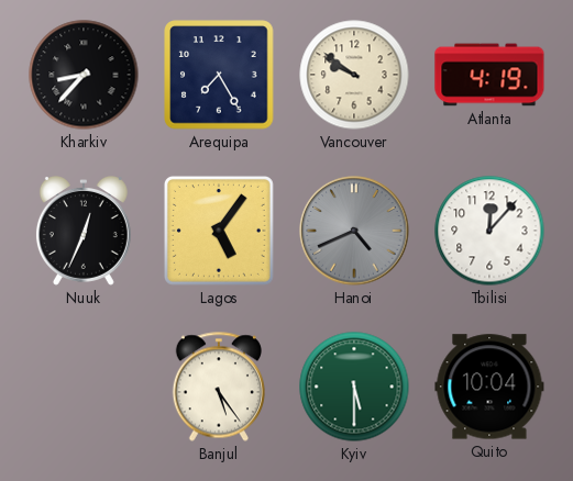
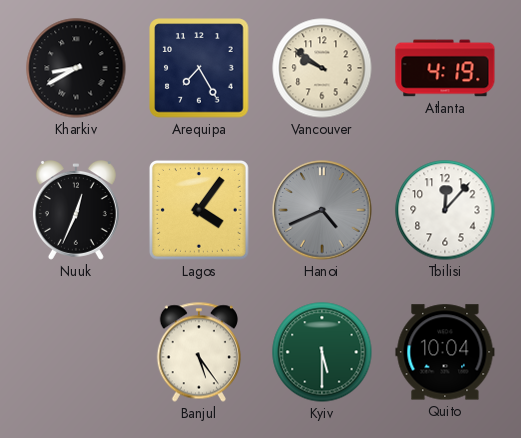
Kharkiv: 8:37 -> 8:40
Lagos: 5:06 -> 4:06
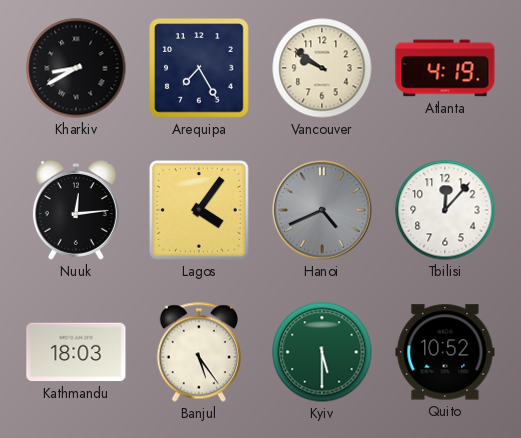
Nuuk: 12:34 -> 12:14
Kathmandu: none -> 18:03
Quito: 10:04 -> 10:52
